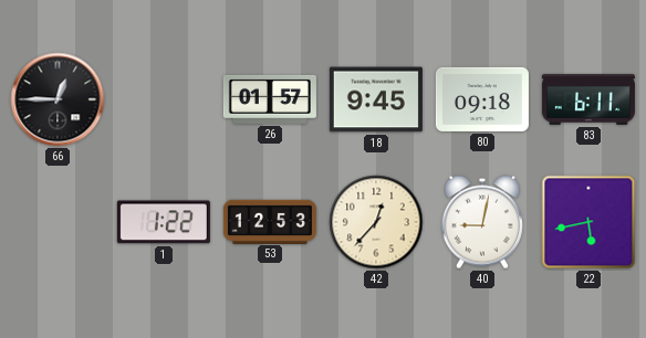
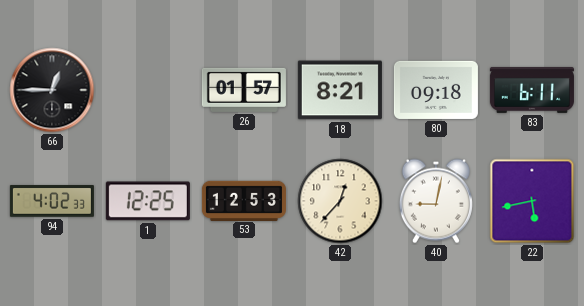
18: 9:45 -> 8:21
94: none -> 4:02
1: 1:22 -> 12:25
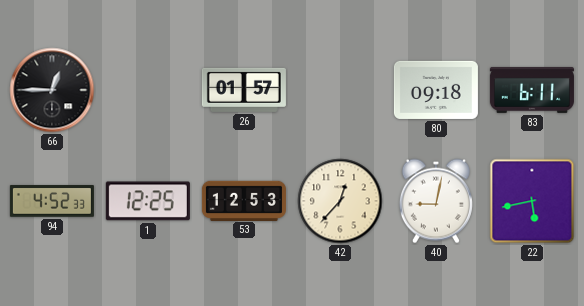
18: 8:21 -> none
94: 4:02 -> 4:52
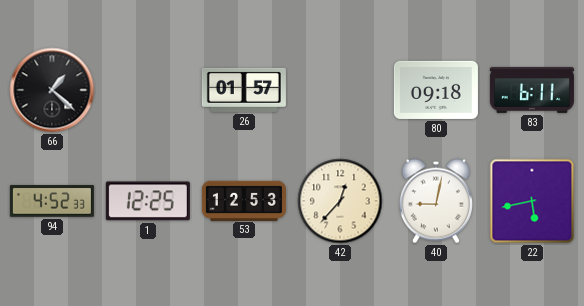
66: 12:45 -> 1:22
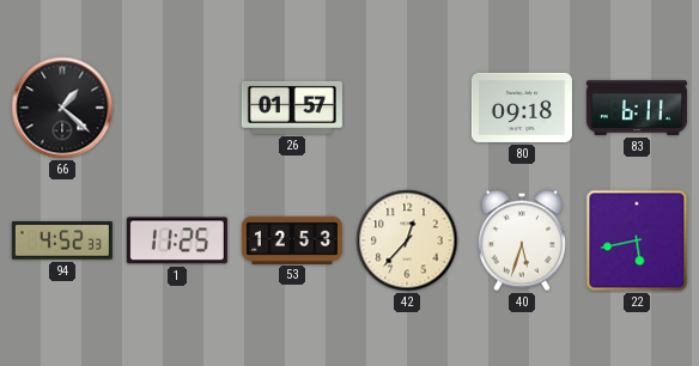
1: 12:25 -> 11:25
40: 9:02 -> 5:33
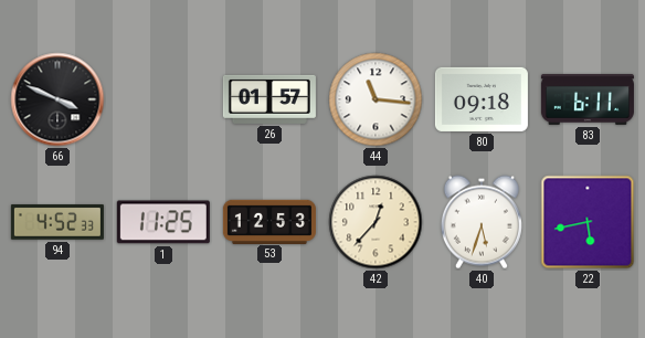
66: 1:22 -> 3:49
44: none -> 11:16
